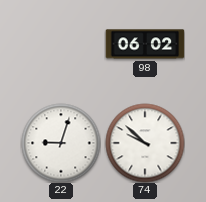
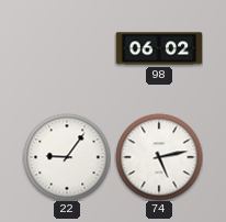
22: 9:03 -> 9:06
74: 9:52 -> 5:13
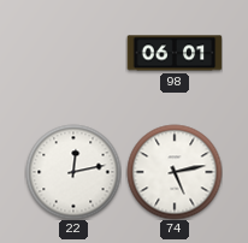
98: 06:02 -> 06:01
22: 9:06 -> 12:13
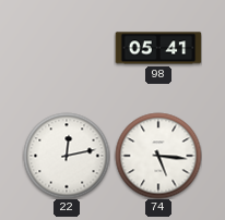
98: 06:01 -> 05:41
74: 5:13 -> 5:16
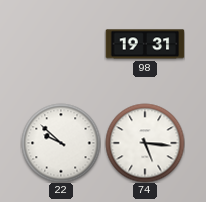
98: 05:41 -> 19:31
22: 12:13 -> 9:52
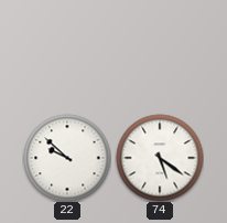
98: 19:31 -> none
74: 5:16 -> 5:21
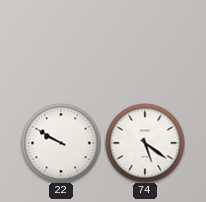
22: 9:52 -> 9:50
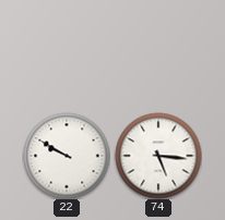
74: 5:21 -> 5:16
